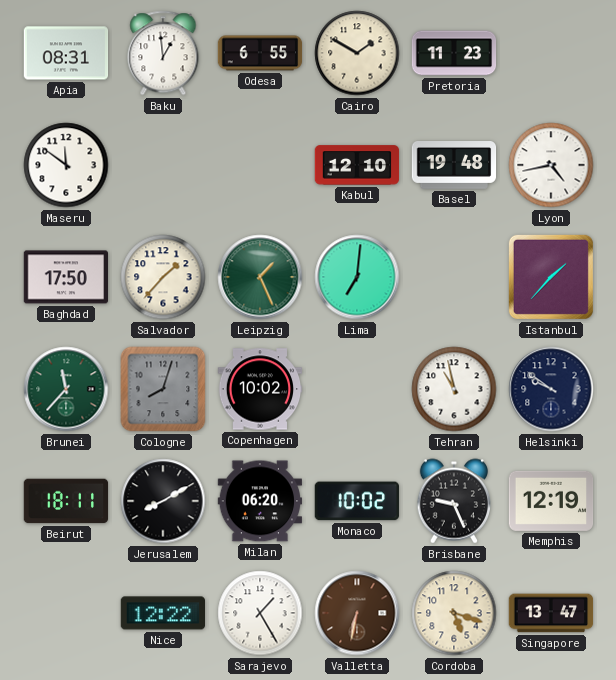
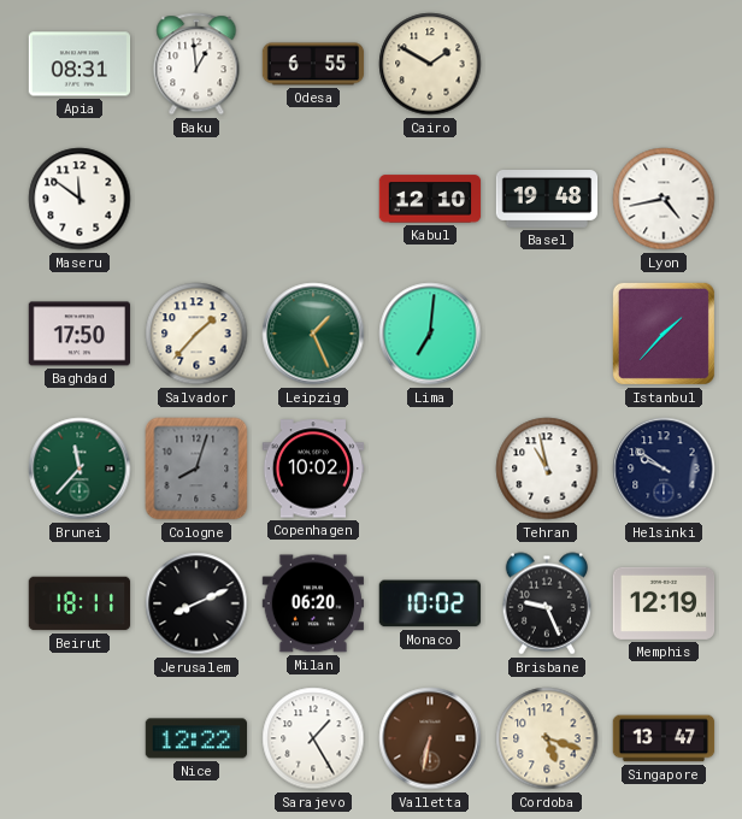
Pretoria: 11:23 -> none
Jerusalem: 8:10 -> 8:11
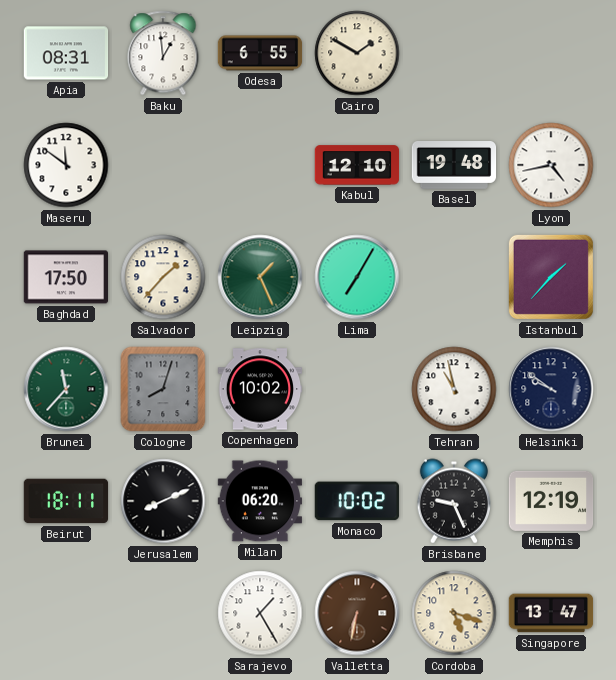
Lima: 7:01 -> 7:05
Nice: 12:22 -> none
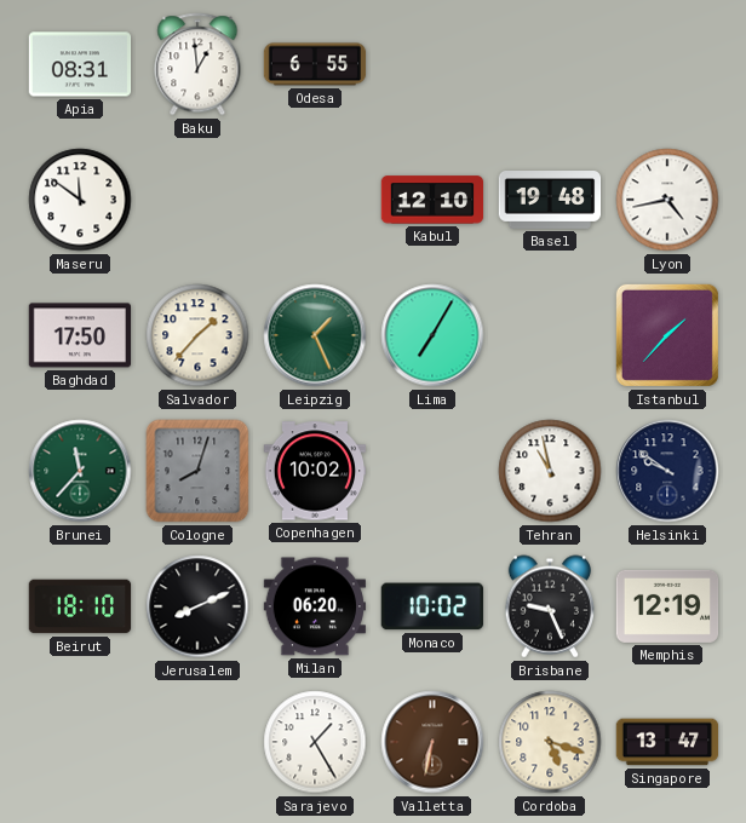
Cairo: 1:50 -> none
Beirut: 18:11 -> 18:10
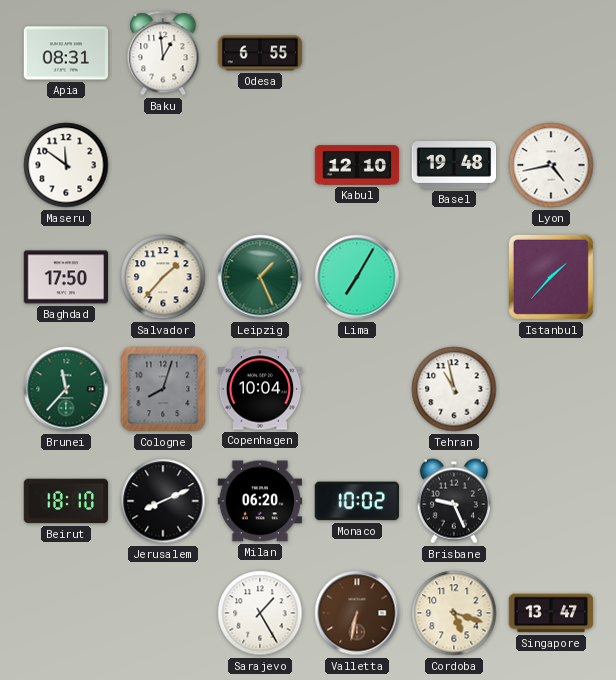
Copenhagen: 10:02 -> 10:04
Helsinki: 9:51 -> none
Memphis: 12:19 -> none
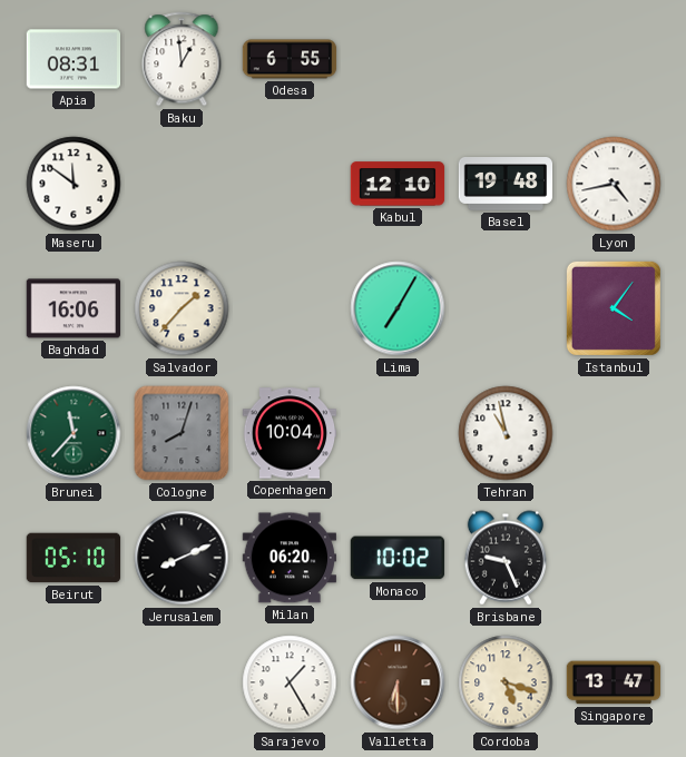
Baghdad: 17:50 -> 16:06
Leipzig: 1:26 -> none
Istanbul: 1:37 -> 4:06
Beirut: 18:10 -> 05:10
Valletta: 6:32 -> 6:30
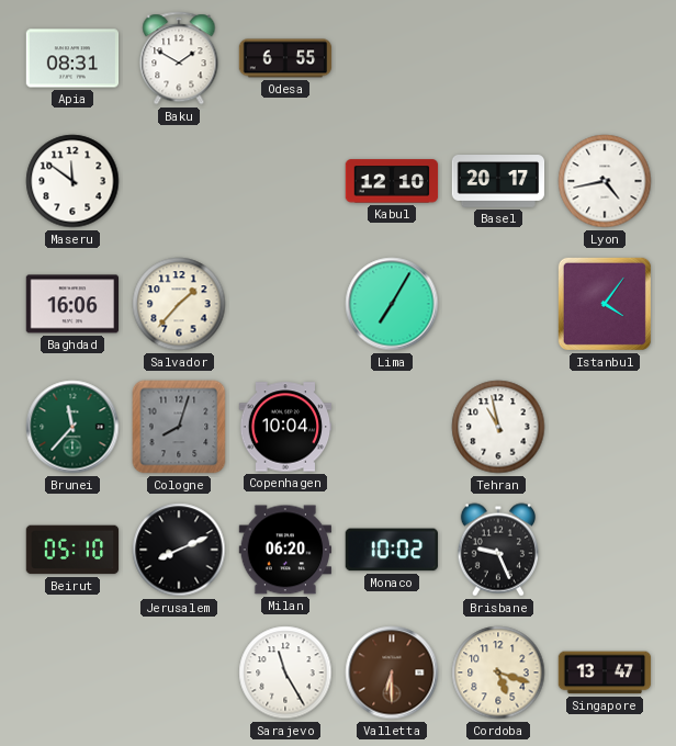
Baku: 12:59 -> 1:50
Basel: 19:48 -> 20:17
Sarajevo: 1:25 -> 11:25
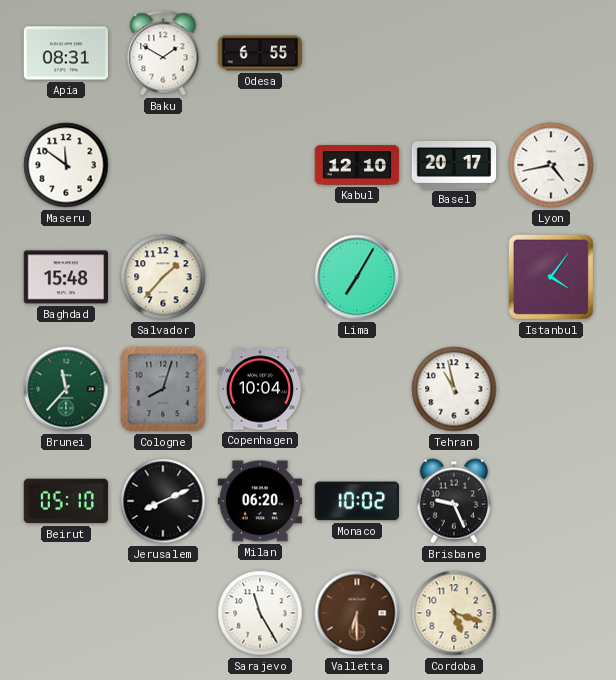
Baghdad: 16:06 -> 15:48
Singapore: 13:47 -> none
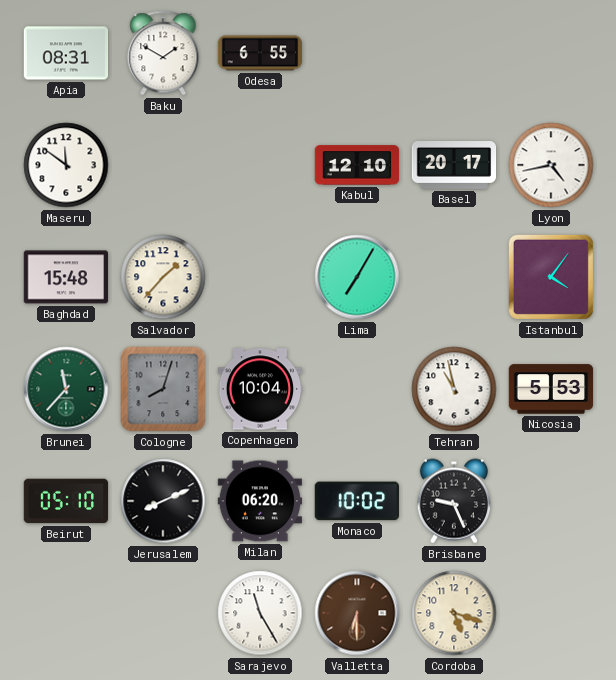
Nicosia: none -> 5:53
